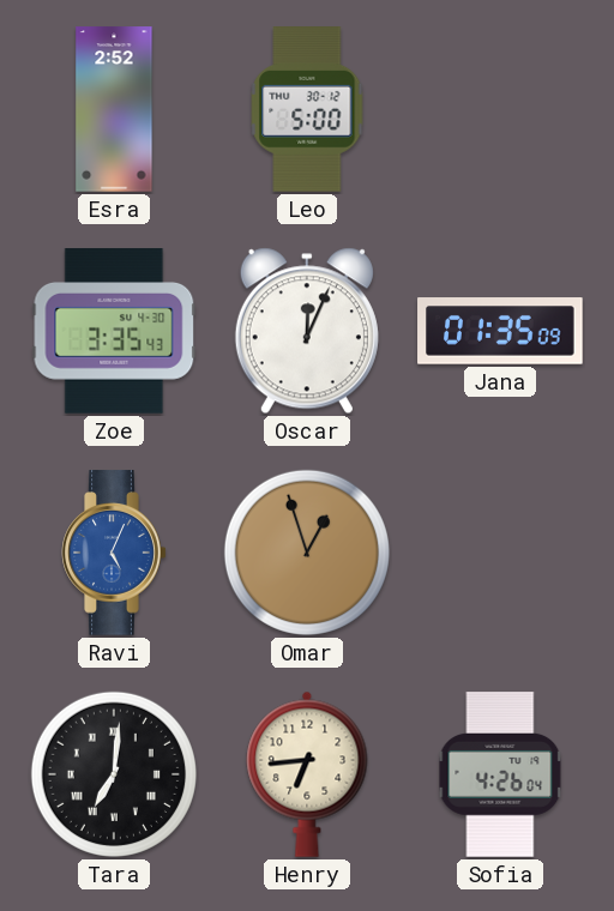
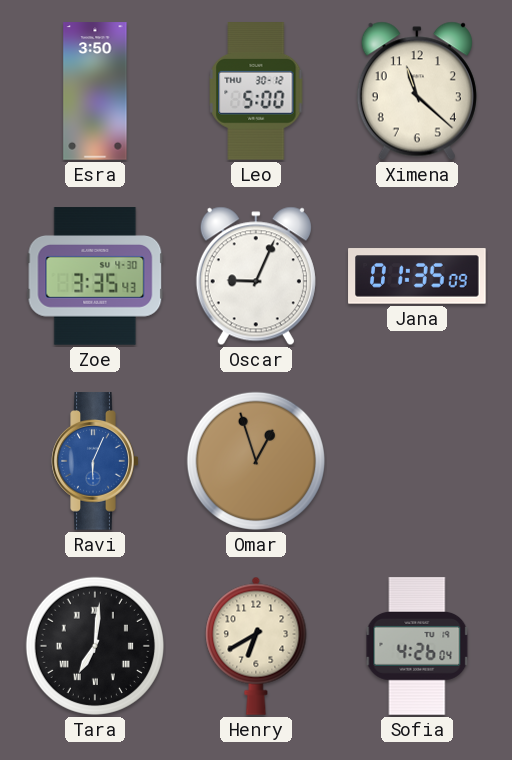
Esra: 2:52 -> 3:50
Ximena: none -> 11:22
Oscar: 12:04 -> 9:04
Ravi: 5:04 -> 6:04
Henry: 6:44 -> 6:40
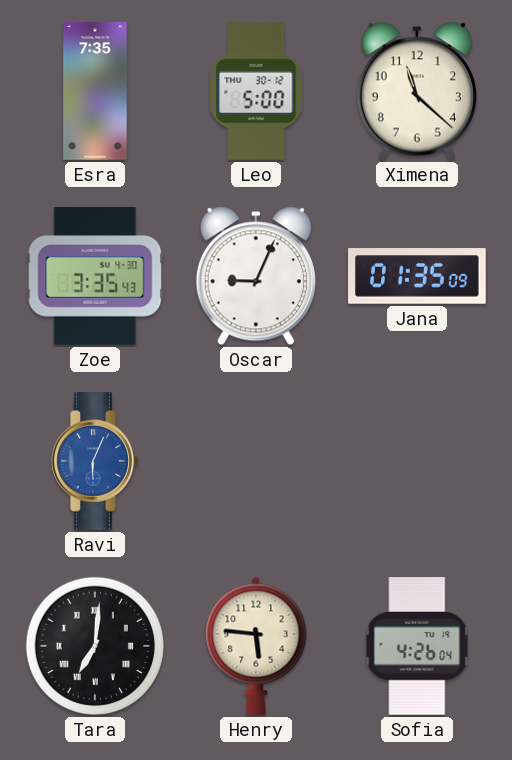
Esra: 3:50 -> 7:35
Omar: 12:57 -> none
Henry: 6:40 -> 5:46
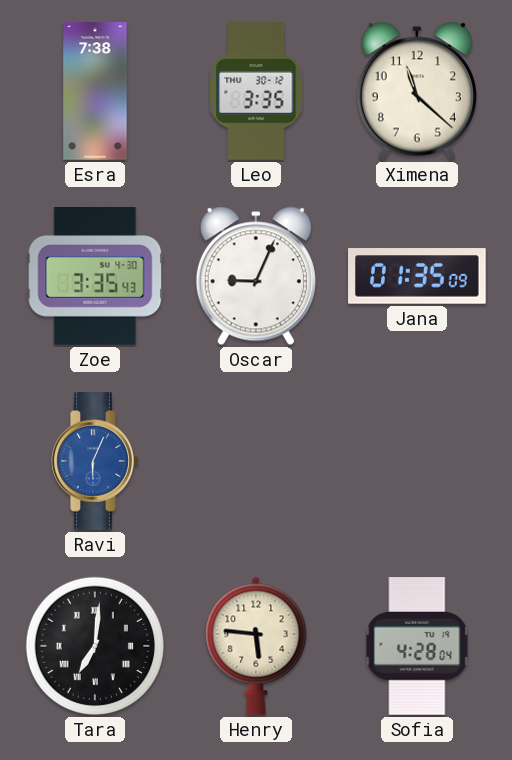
Esra: 7:35 -> 7:38
Leo: 5:00 -> 3:35
Sofia: 4:26 -> 4:28
